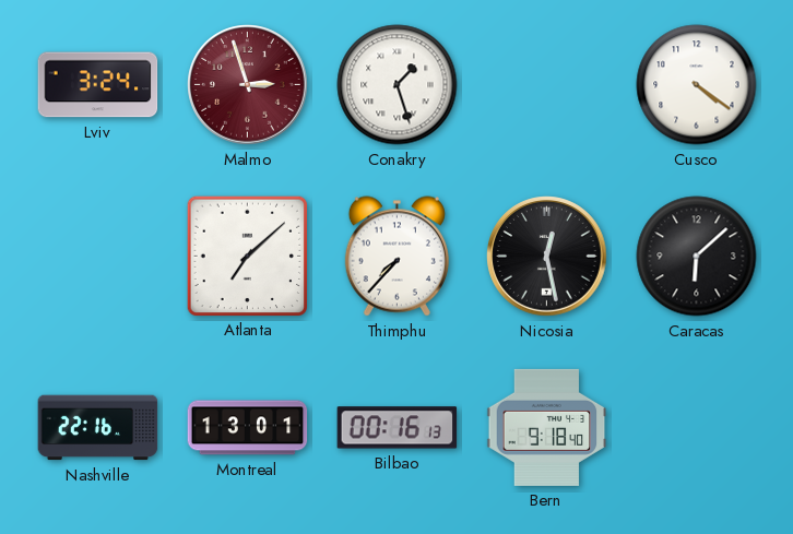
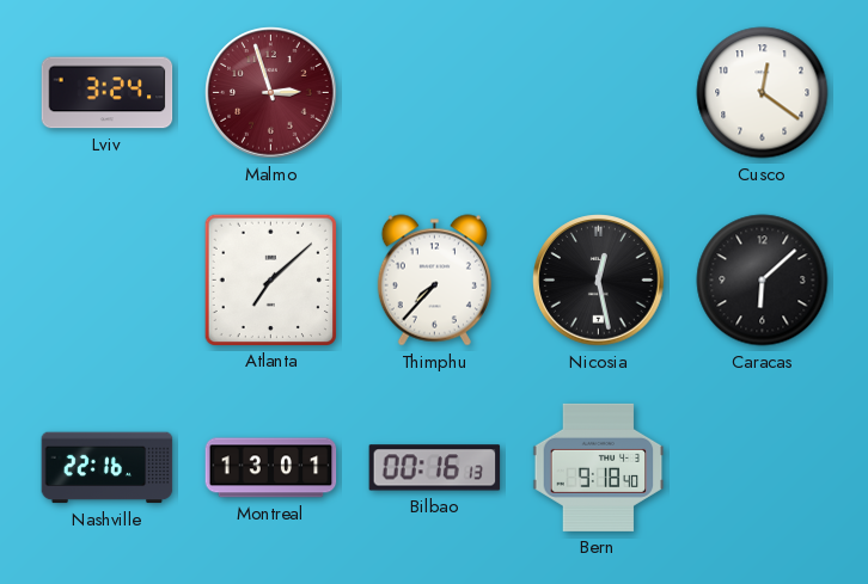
Conakry: 1:27 -> none
Cusco: 4:21 -> 12:21
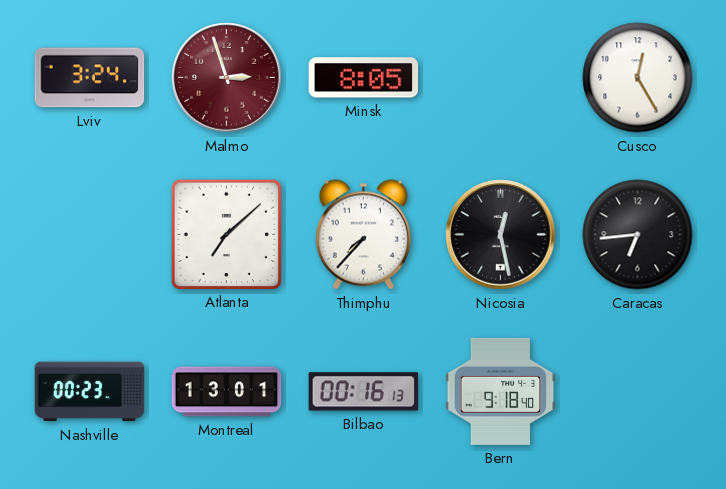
Minsk: none -> 8:05
Cusco: 12:21 -> 12:25
Caracas: 6:08 -> 6:44
Nashville: 22:16 -> 00:23
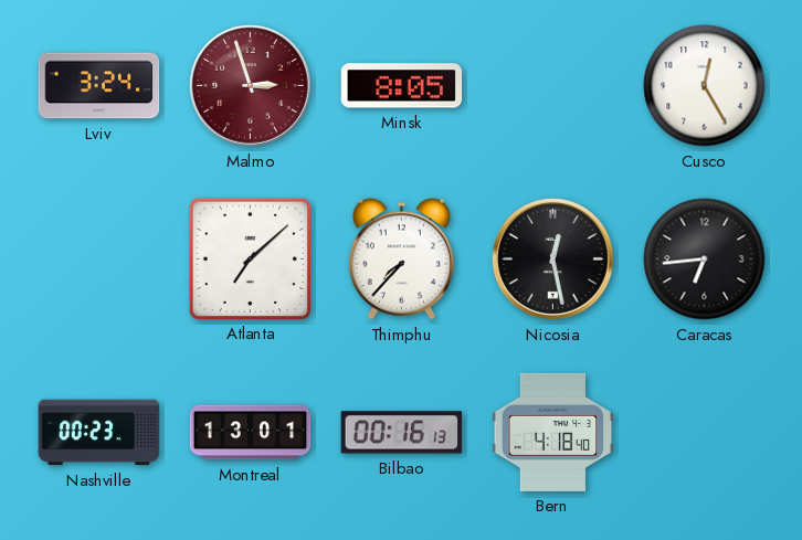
Bern: 9:18 -> 4:18
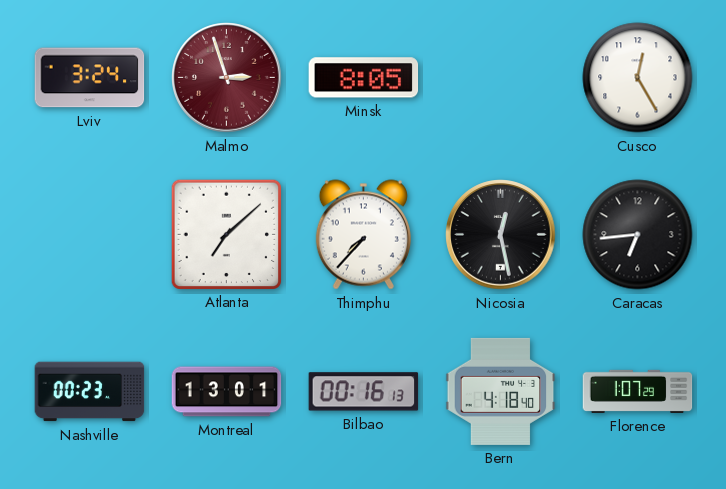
Florence: none -> 1:07
